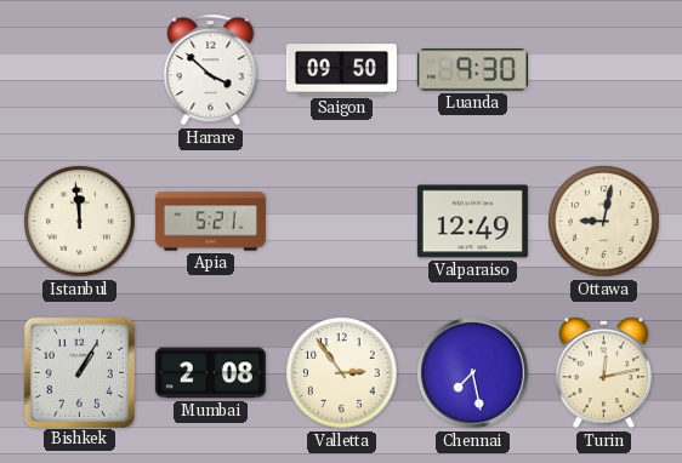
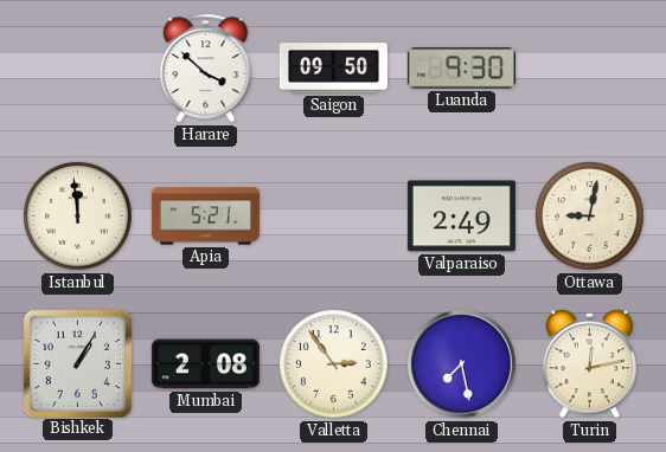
Valparaiso: 12:49 -> 2:49
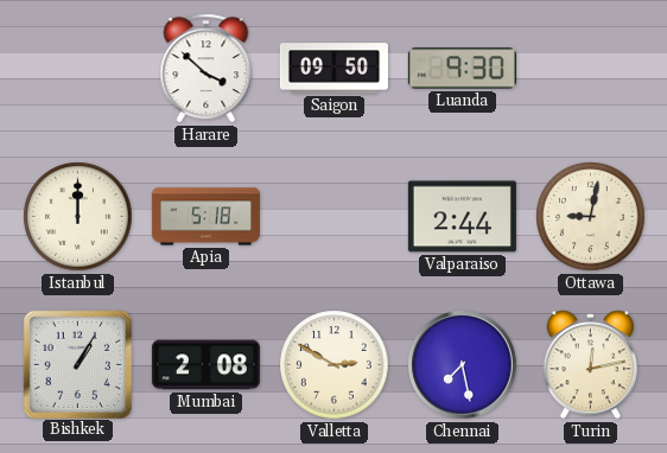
Istanbul: 11:59 -> 12:00
Apia: 5:21 -> 5:18
Valparaiso: 2:49 -> 2:44
Valletta: 2:54 -> 2:50
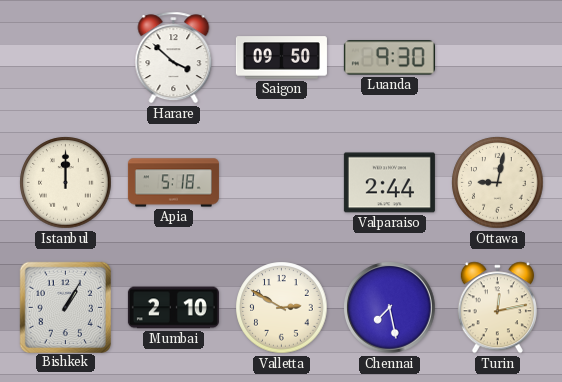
Mumbai: 2:08 -> 2:10
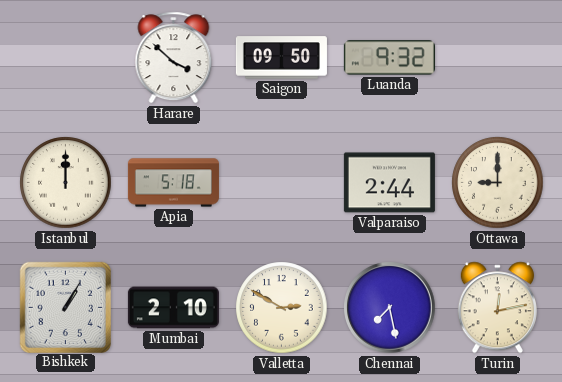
Luanda: 9:30 -> 9:32
Ottawa: 9:02 -> 9:00
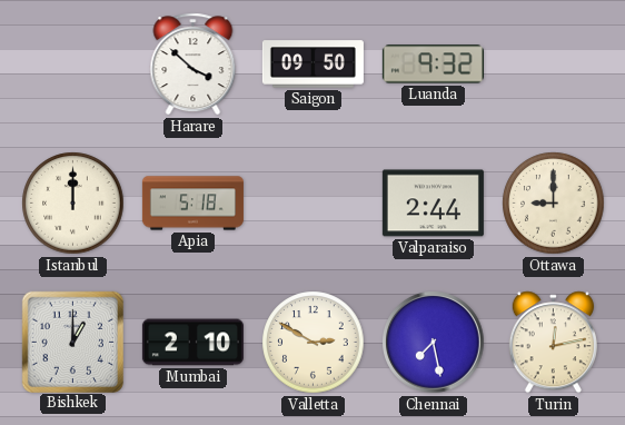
Bishkek: 1:05 -> 1:00
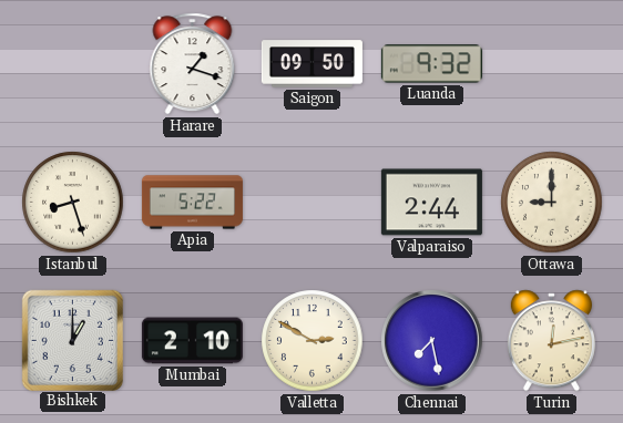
Harare: 3:52 -> 1:18
Istanbul: 12:00 -> 8:27
Apia: 5:18 -> 5:22
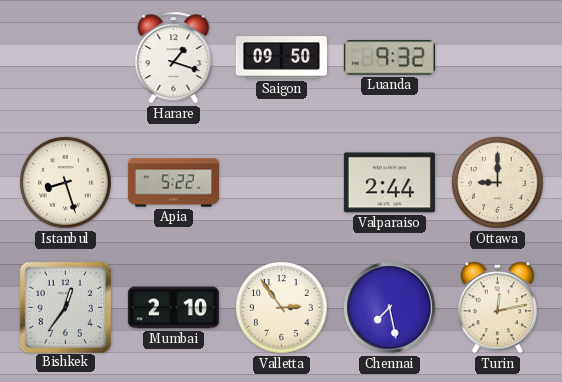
Bishkek: 1:00 -> 12:36
Valletta: 2:50 -> 2:54
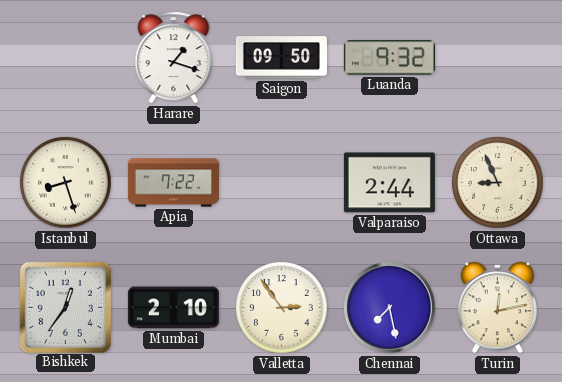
Apia: 5:22 -> 7:22
Ottawa: 9:00 -> 8:56
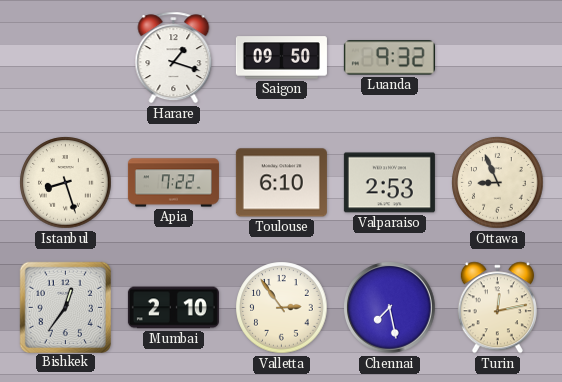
Toulouse: none -> 6:10
Valparaiso: 2:44 -> 2:53
